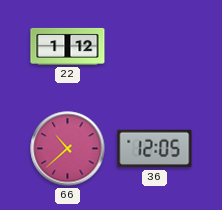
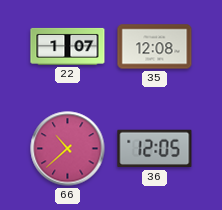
22: 1:12 -> 1:07
35: none -> 12:08
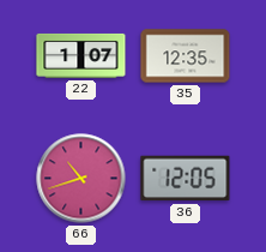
35: 12:08 -> 12:35
66: 10:38 -> 10:42
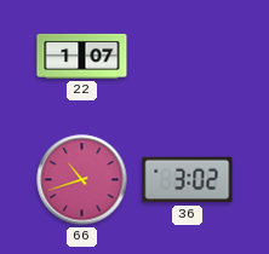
35: 12:35 -> none
36: 12:05 -> 3:02
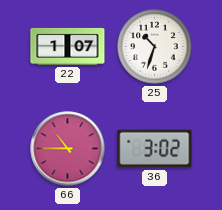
25: none -> 10:33
66: 10:42 -> 10:45
